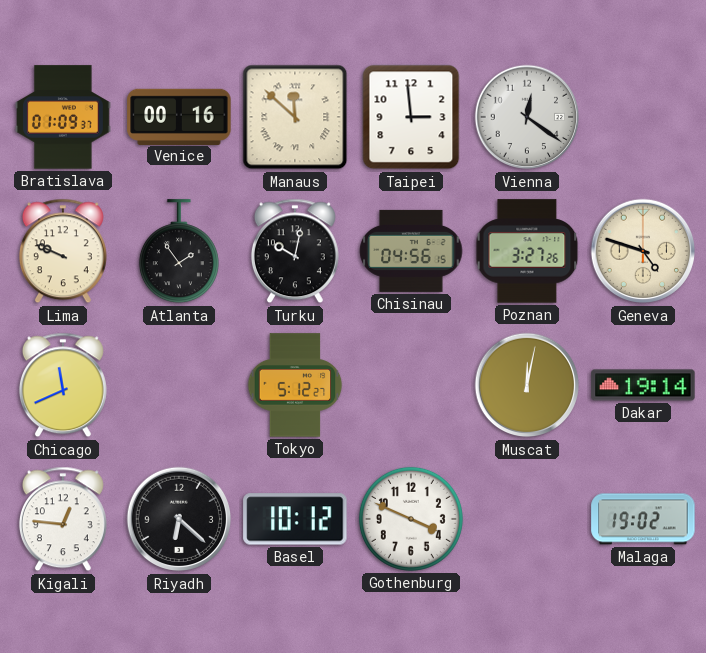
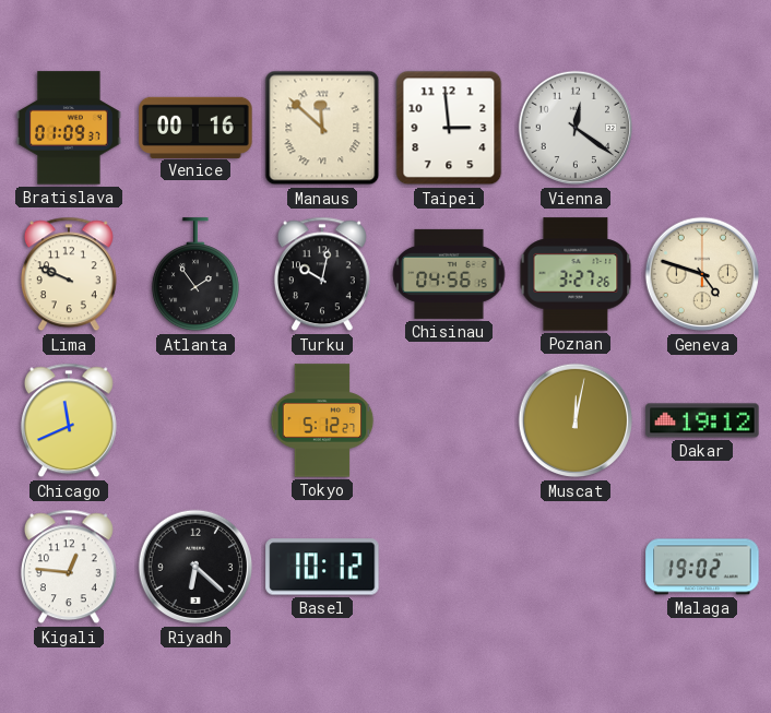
Dakar: 19:14 -> 19:12
Gothenburg: 3:49 -> none
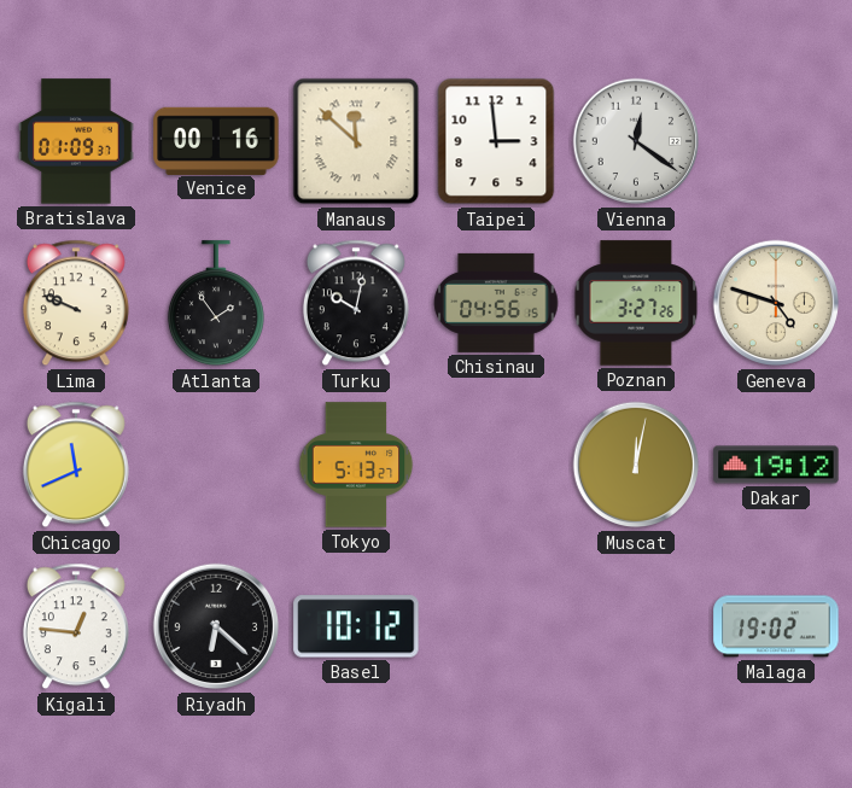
Tokyo: 5:12 -> 5:13
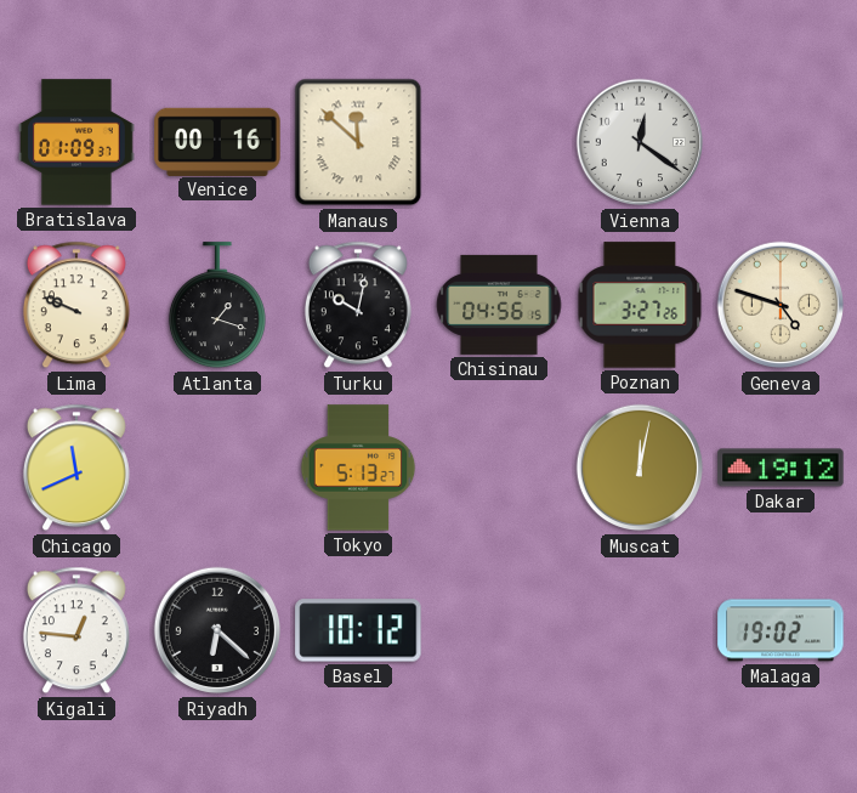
Taipei: 2:59 -> none
Atlanta: 1:54 -> 1:18
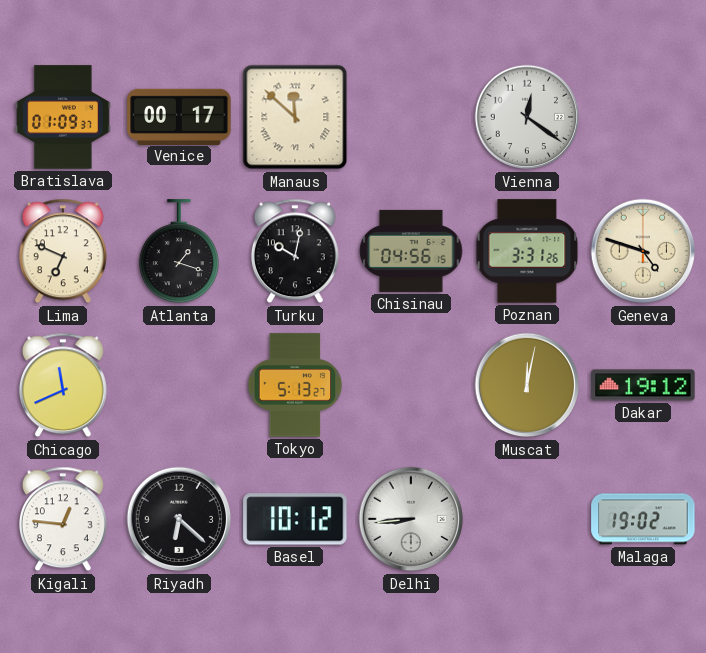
Venice: 00:16 -> 00:17
Lima: 9:49 -> 6:49
Poznan: 3:27 -> 3:31
Delhi: none -> 8:44
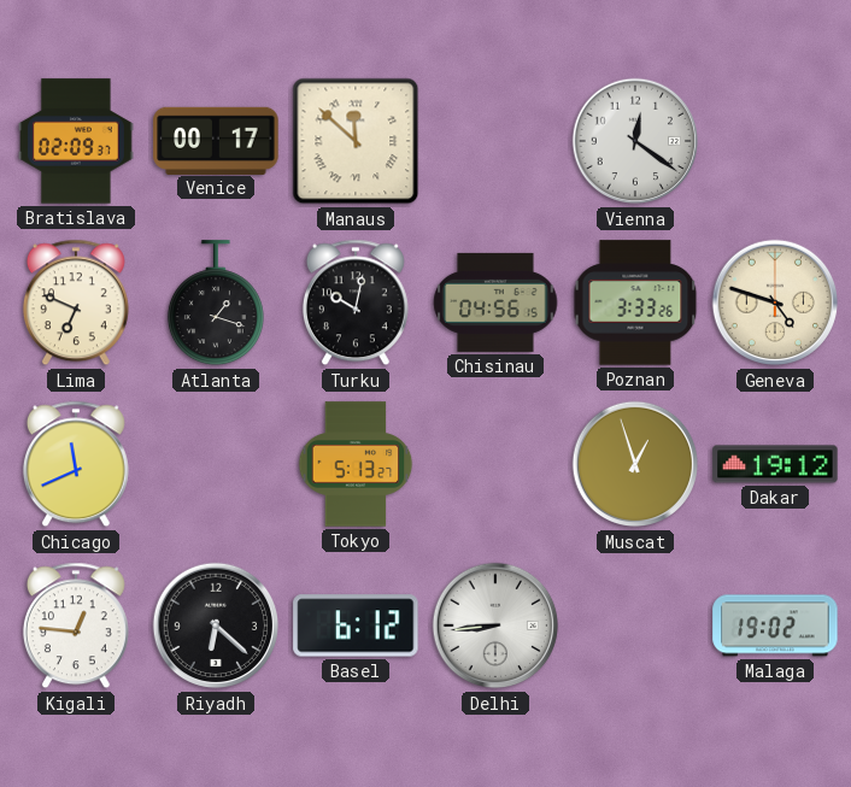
Bratislava: 01:09 -> 02:09
Poznan: 3:31 -> 3:33
Muscat: 12:02 -> 12:57
Basel: 10:12 -> 6:12
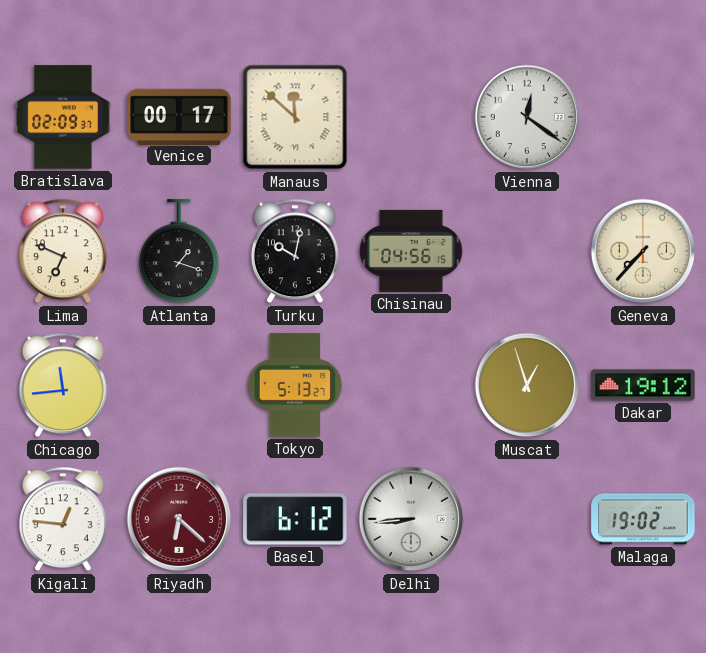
Poznan: 3:33 -> none
Geneva: 4:48 -> 7:37
Chicago: 11:41 -> 11:44
Riyadh dial: black -> burgundy
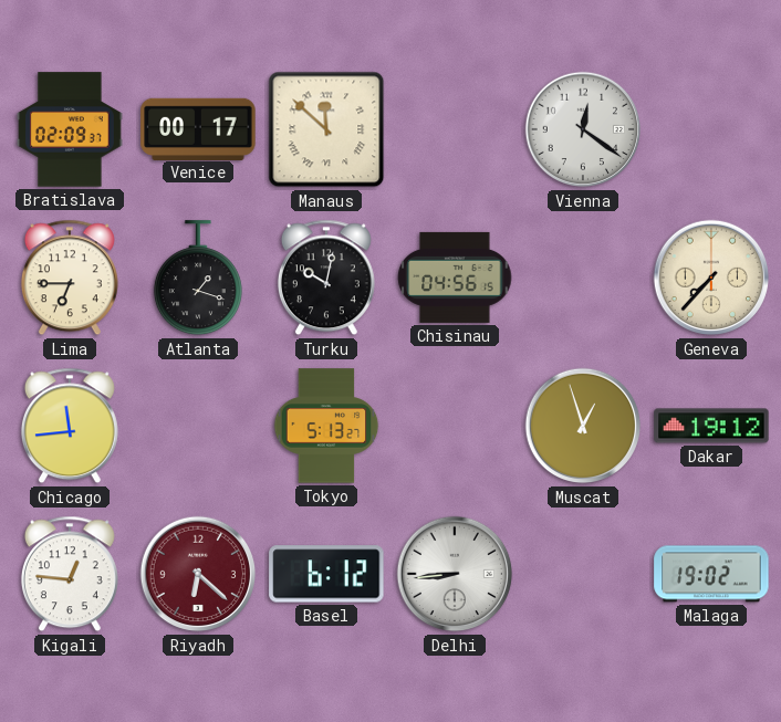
Lima: 6:49 -> 6:45
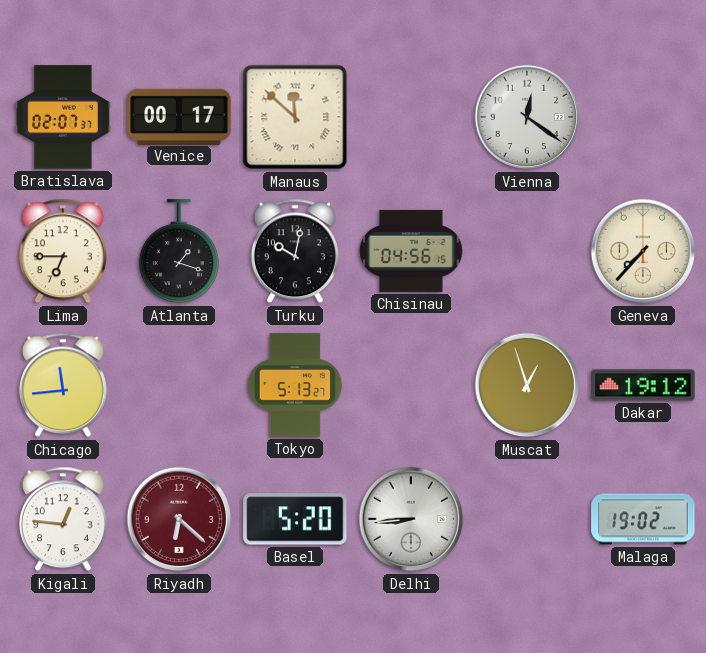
Bratislava: 02:09 -> 02:07
Basel: 6:12 -> 5:20
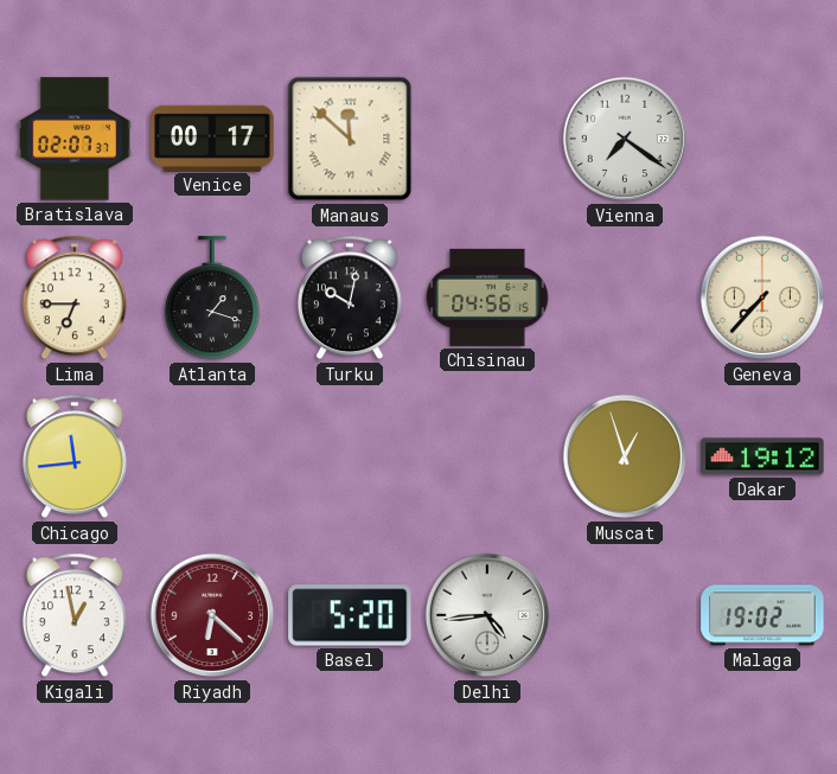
Vienna: 12:21 -> 7:21
Tokyo: 5:13 -> none
Kigali: 12:46 -> 12:58
Delhi: 8:44 -> 4:44
